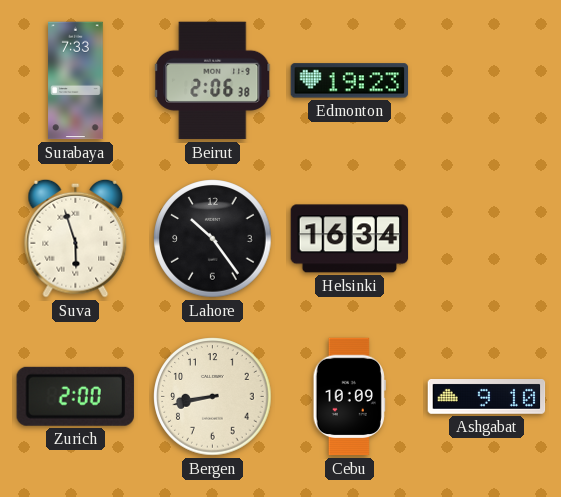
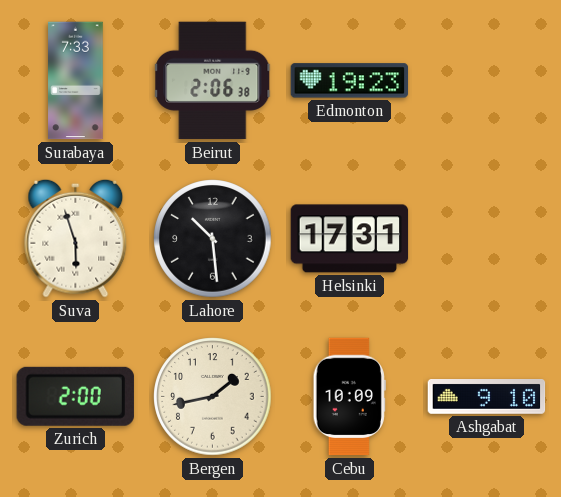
Lahore: 10:24 -> 10:29
Helsinki: 16:34 -> 17:31
Bergen: 8:43 -> 1:43
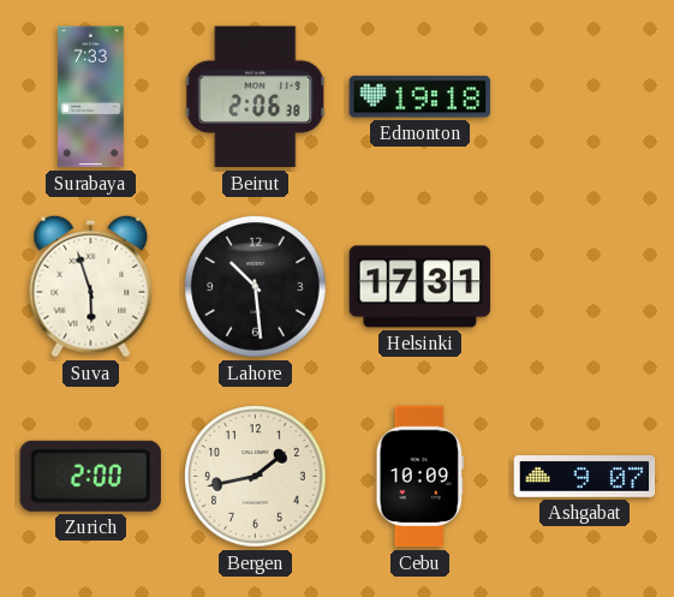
Edmonton: 19:23 -> 19:18
Ashgabat: 9:10 -> 9:07
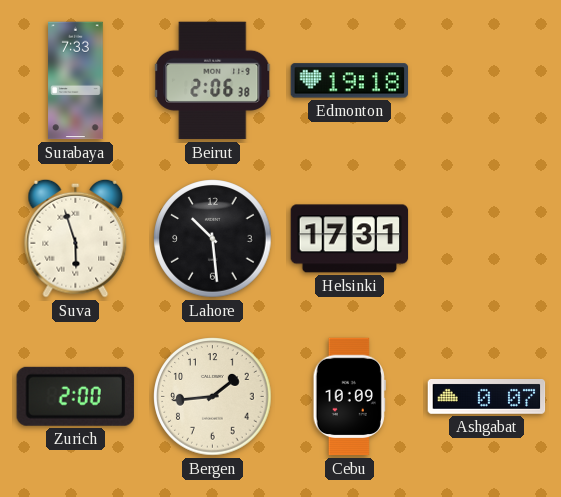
Bergen: 1:43 -> 1:44
Ashgabat: 9:07 -> 0:07
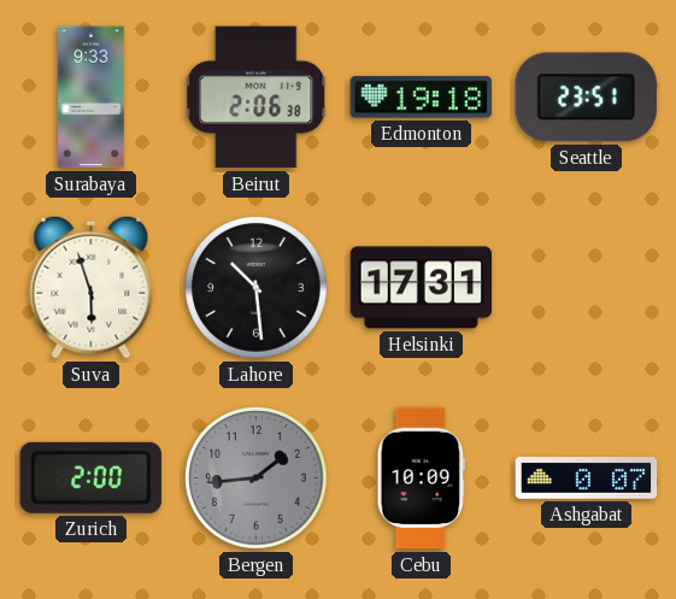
Surabaya: 7:33 -> 9:33
Seattle: none -> 23:51
Bergen dial: cream -> grey
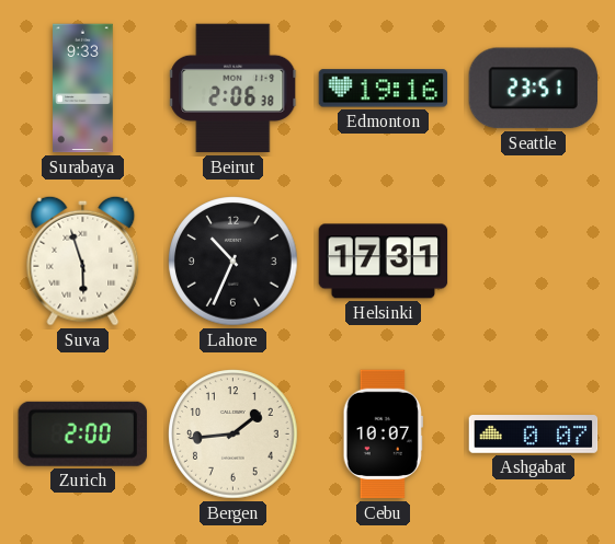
Edmonton: 19:18 -> 19:16
Lahore: 10:29 -> 10:34
Bergen dial: grey -> cream
Cebu: 10:09 -> 10:07
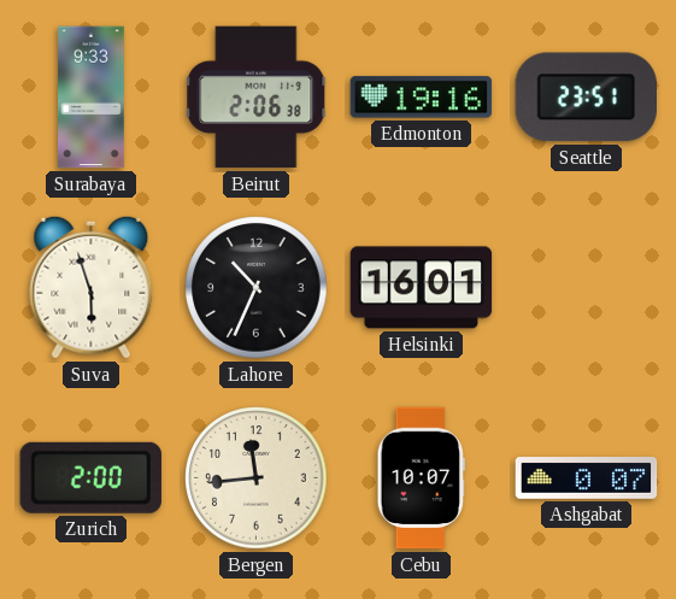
Helsinki: 17:31 -> 16:01
Bergen: 1:44 -> 11:44
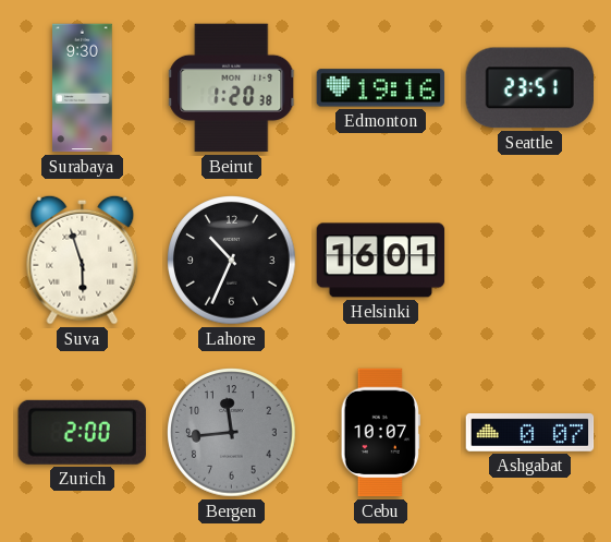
Surabaya: 9:33 -> 9:30
Beirut: 2:06 -> 1:20
Bergen dial: cream -> grey
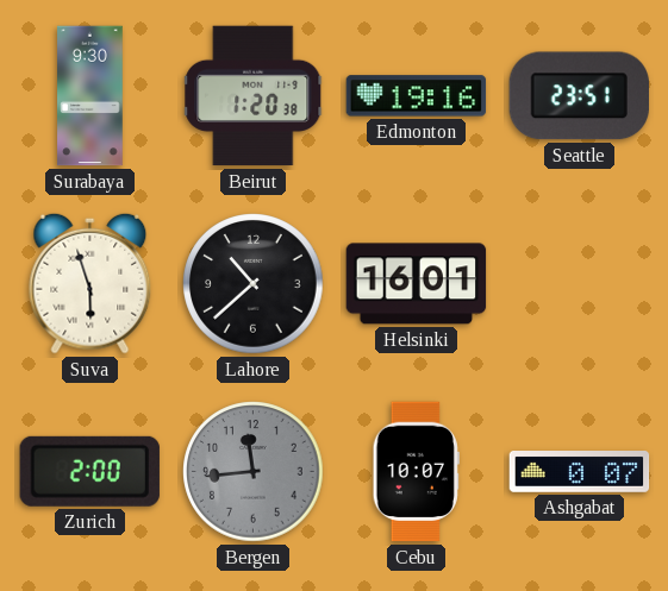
Lahore: 10:34 -> 10:38
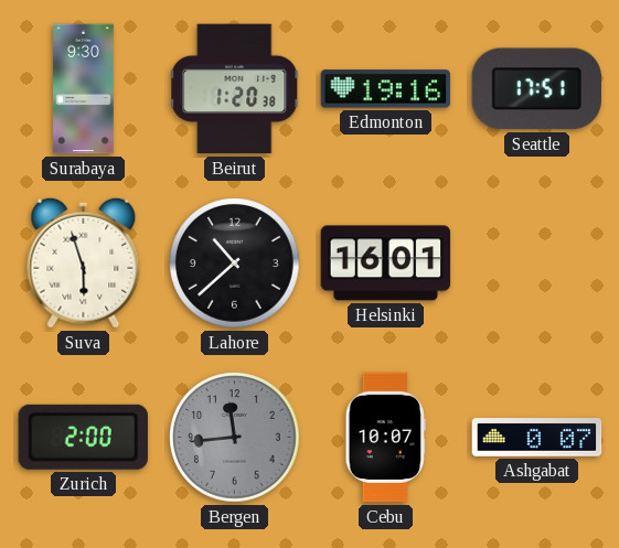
Seattle: 23:51 -> 17:51
